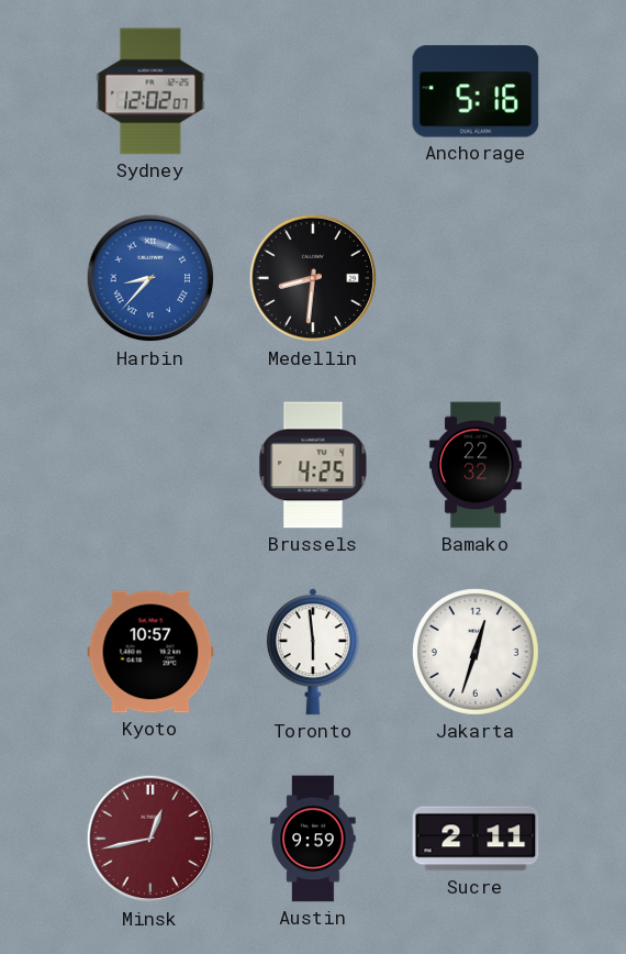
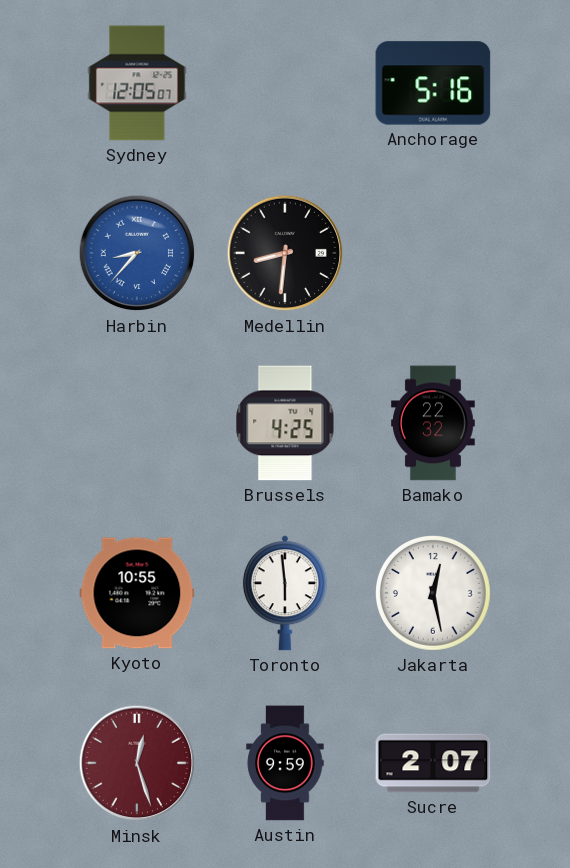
Sydney: 12:02 -> 12:05
Kyoto: 10:57 -> 10:55
Jakarta: 12:33 -> 12:28
Minsk: 12:43 -> 12:27
Sucre: 2:11 -> 2:07
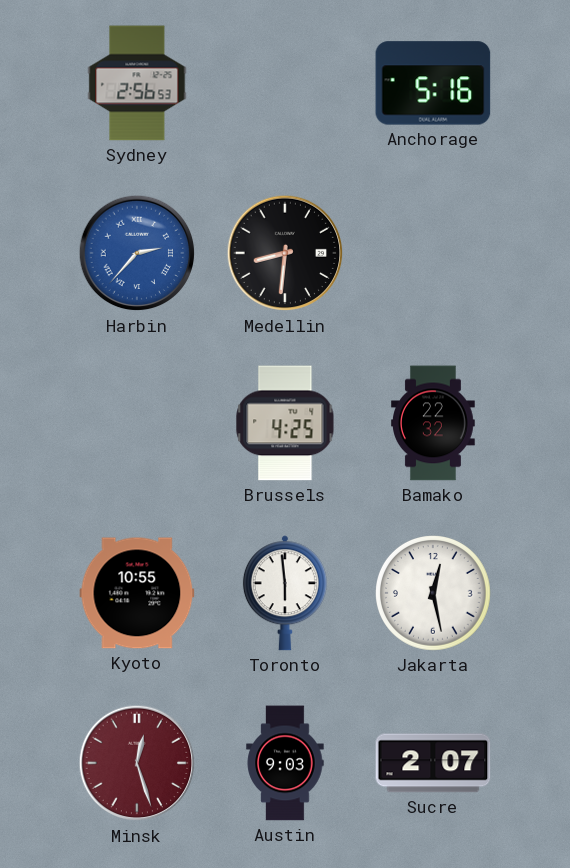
Sydney: 12:05 -> 2:56
Harbin: 8:37 -> 2:37
Austin: 9:59 -> 9:03
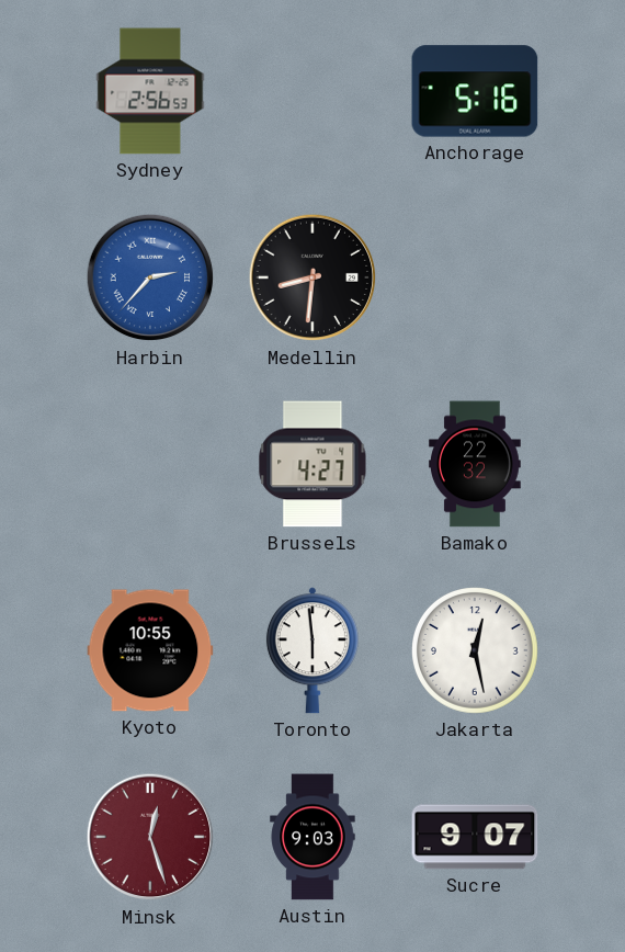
Brussels: 4:25 -> 4:27
Sucre: 2:07 -> 9:07
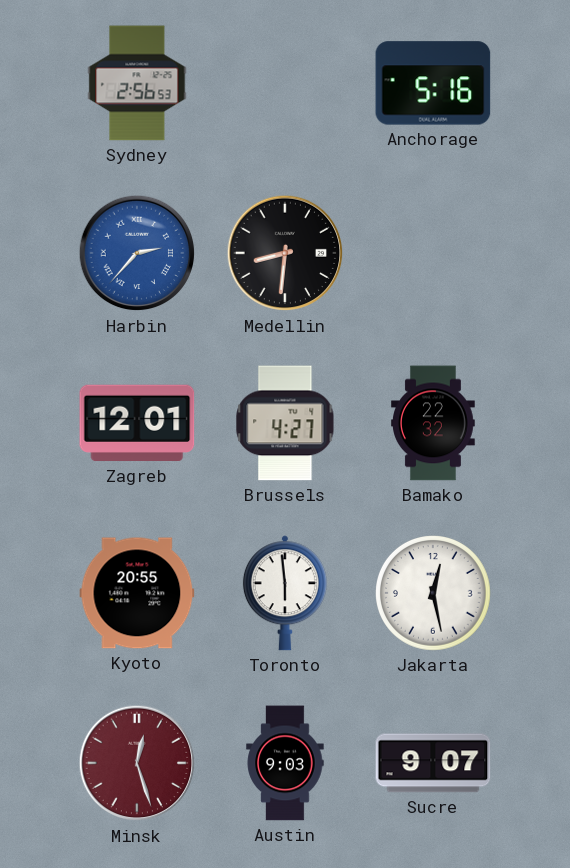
Zagreb: none -> 12:01
Kyoto: 10:55 -> 20:55
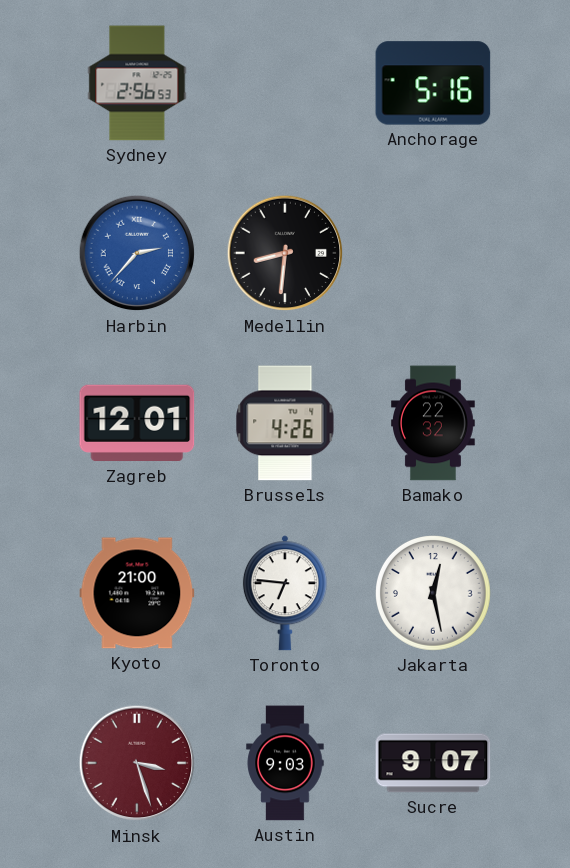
Brussels: 4:27 -> 4:26
Kyoto: 20:55 -> 21:00
Toronto: 5:59 -> 6:46
Minsk: 12:27 -> 3:27
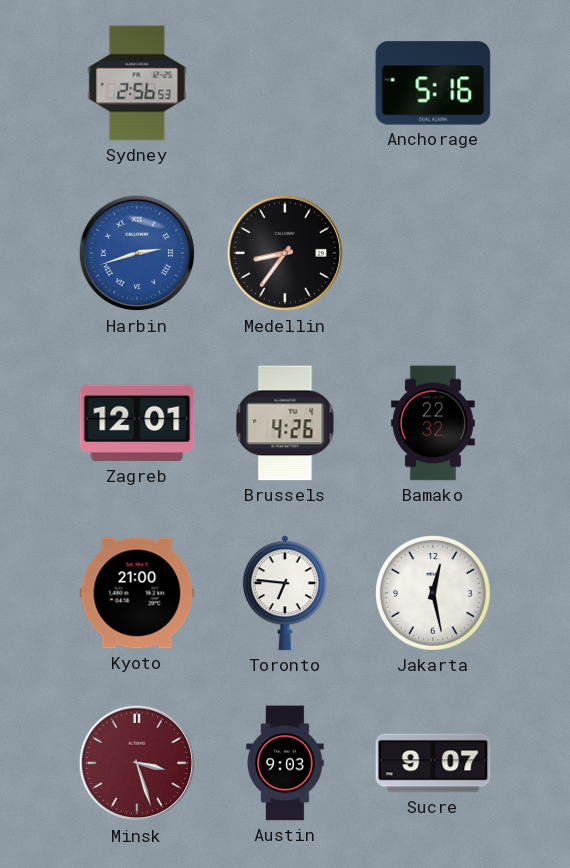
Harbin: 2:37 -> 2:42
Medellin: 8:31 -> 8:36
